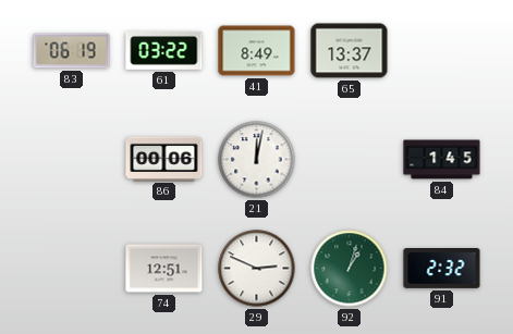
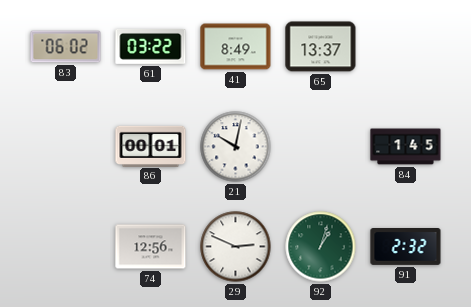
83: 06:19 -> 06:02
86: 00:06 -> 00:01
21: 12:02 -> 10:02
74: 12:51 -> 12:56
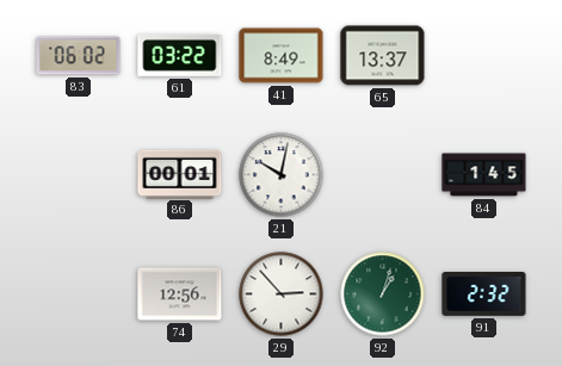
29: 2:49 -> 2:53
